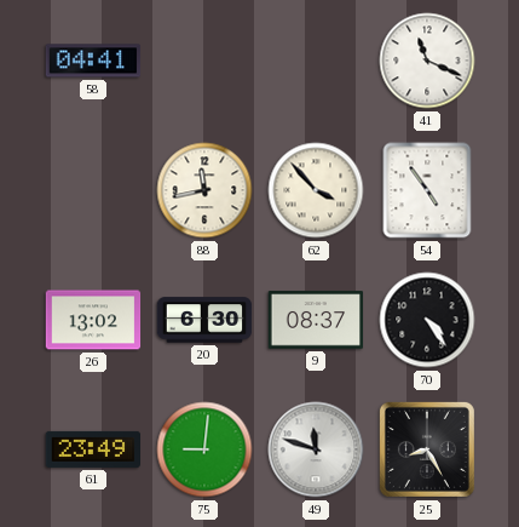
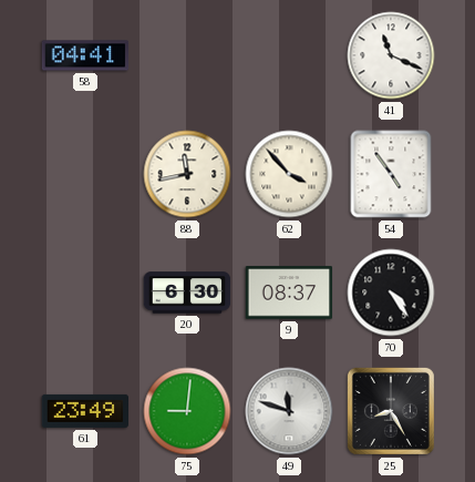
26: 13:02 -> none
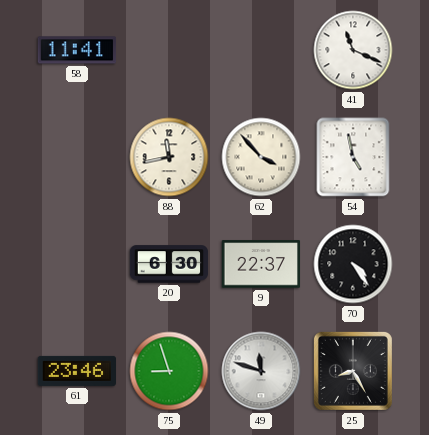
58: 04:41 -> 11:41
54: 4:54 -> 4:58
9: 08:37 -> 22:37
61: 23:49 -> 23:46
75: 9:01 -> 8:57
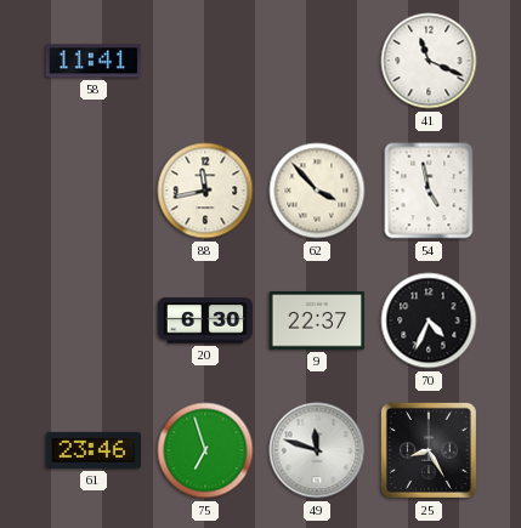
70: 4:24 -> 4:34
75: 8:57 -> 6:57
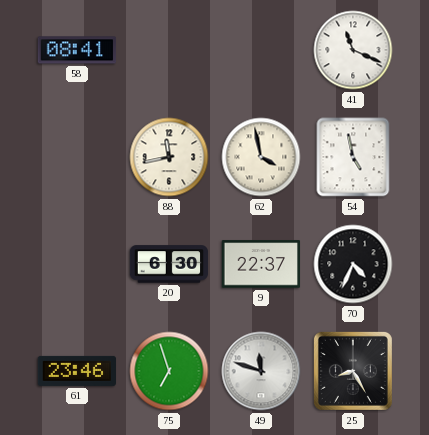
58: 11:41 -> 08:41
62: 3:53 -> 3:58
